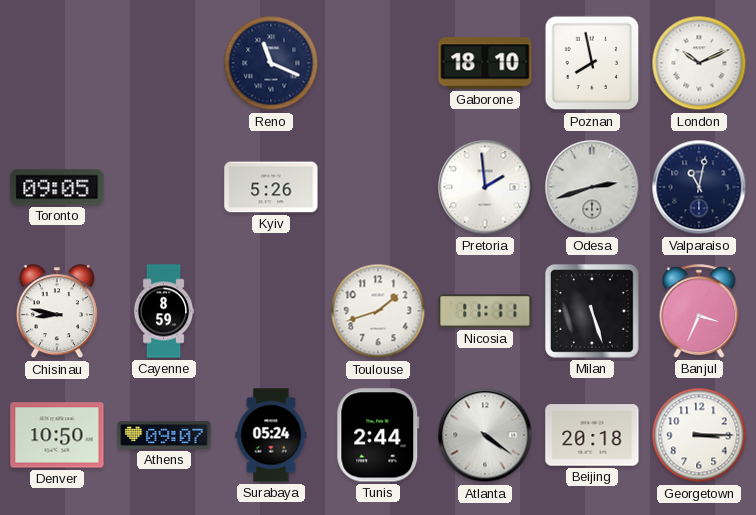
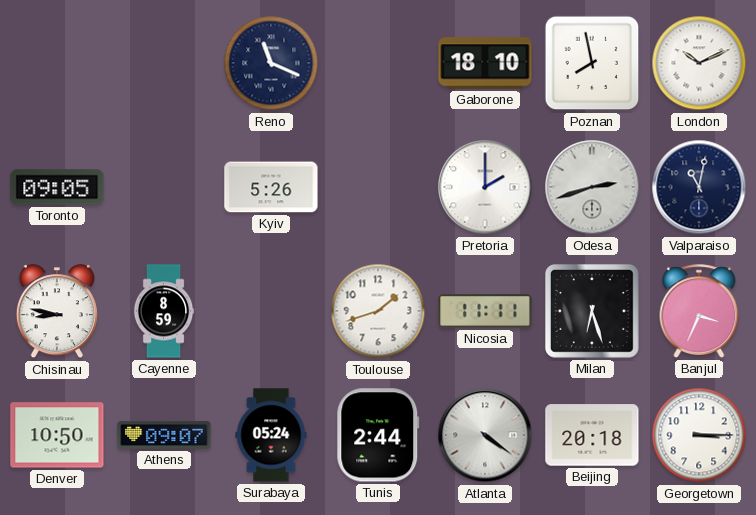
Pretoria: 1:59 -> 2:00
Milan: 5:27 -> 6:27
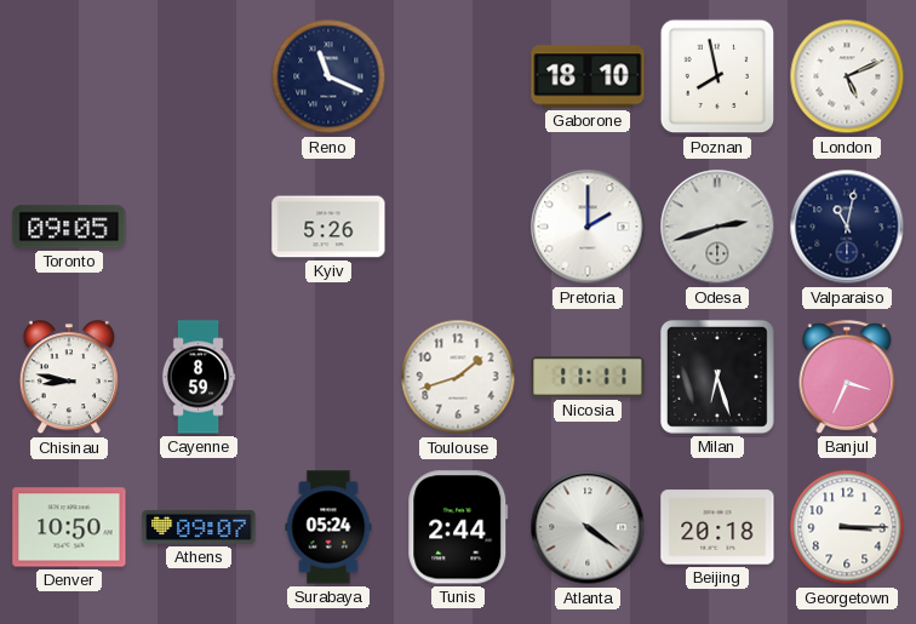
London: 10:11 -> 5:11
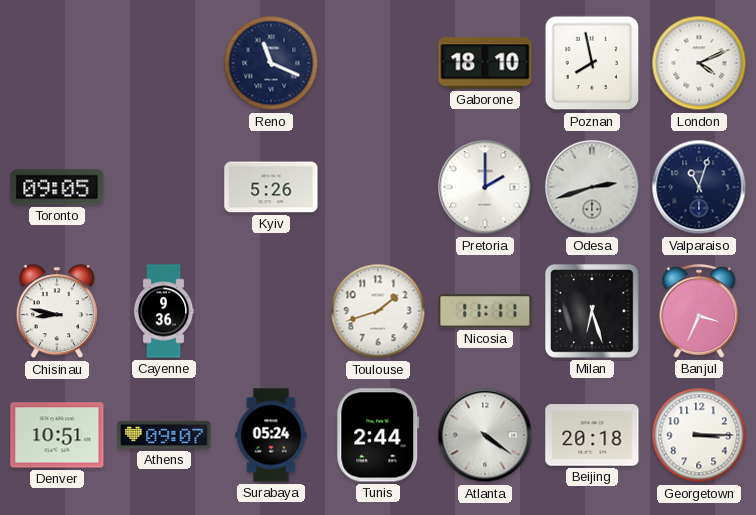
London: 5:11 -> 4:11
Valparaiso: 11:02 -> 11:03
Cayenne: 8:59 -> 9:36
Denver: 10:50 -> 10:51
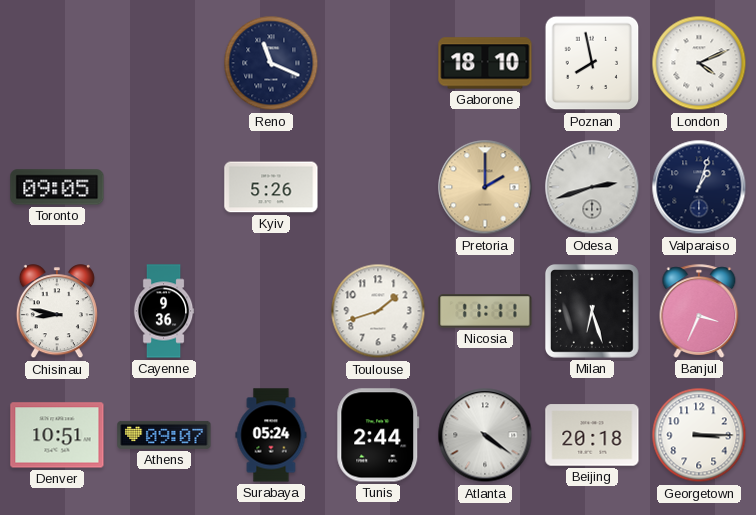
Pretoria dial: white -> champagne
Valparaiso: 11:03 -> 1:03
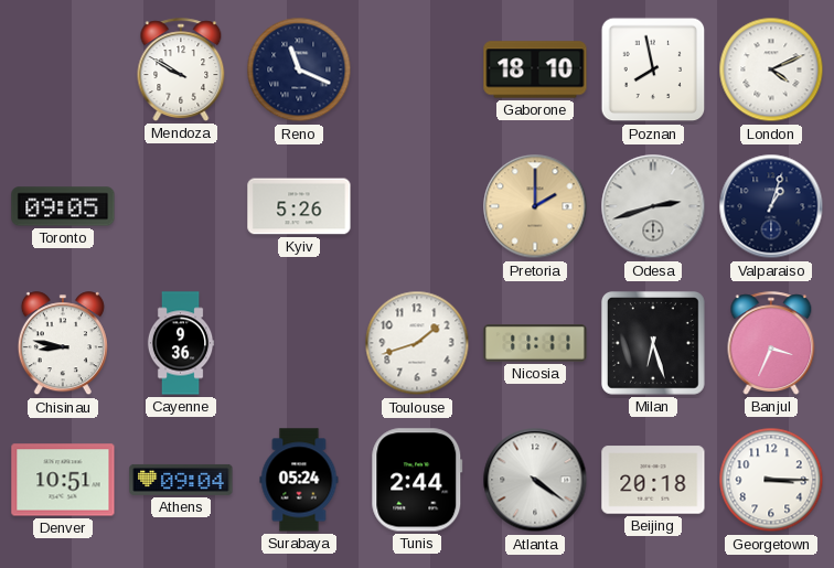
Mendoza: none -> 9:50
Athens: 09:07 -> 09:04
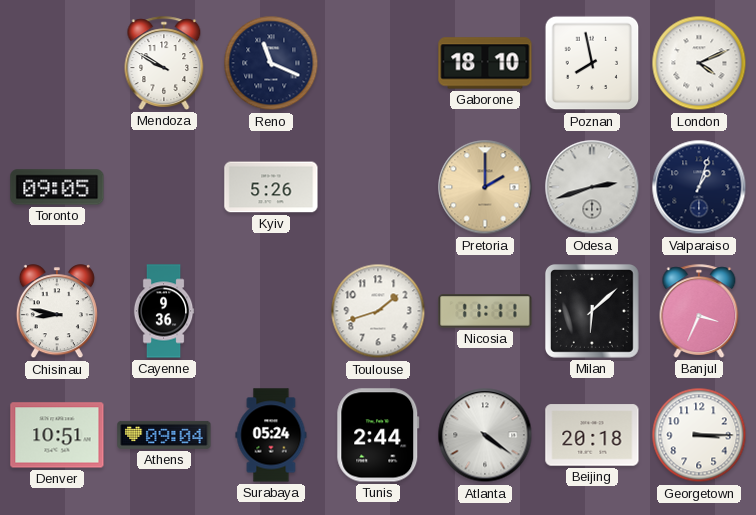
Milan: 6:27 -> 6:08
